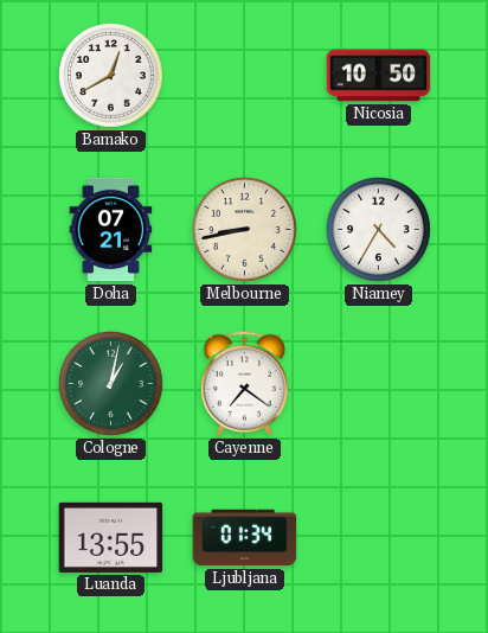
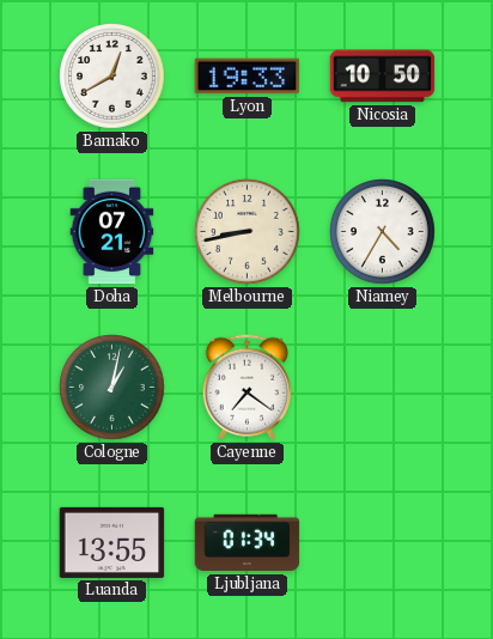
Lyon: none -> 19:33
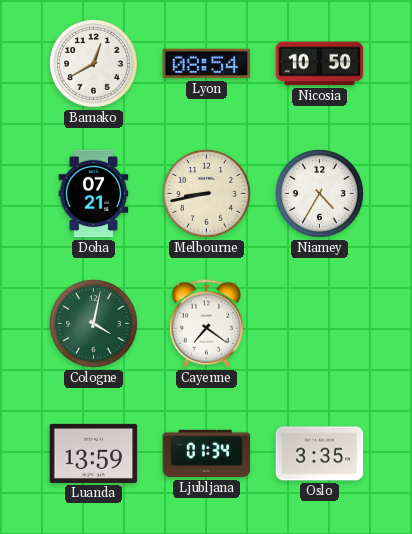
Lyon: 19:33 -> 08:54
Cologne: 1:02 -> 4:02
Luanda: 13:55 -> 13:59
Oslo: none -> 3:35
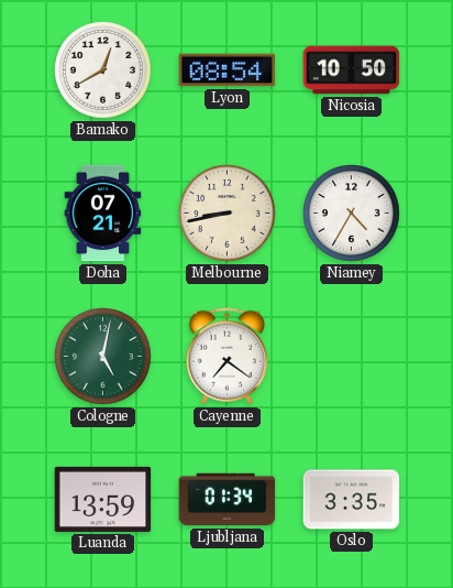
Cologne: 4:02 -> 5:02
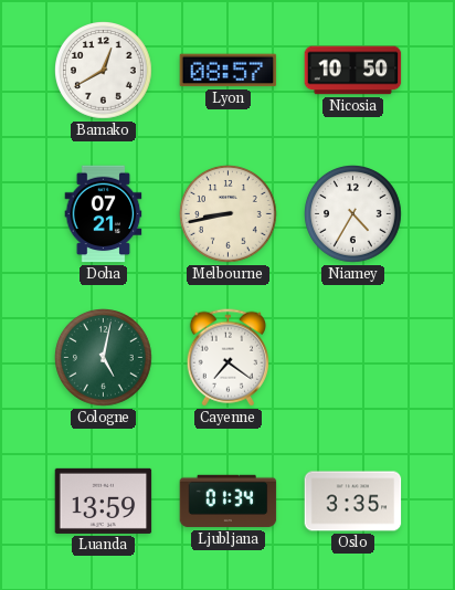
Lyon: 08:54 -> 08:57
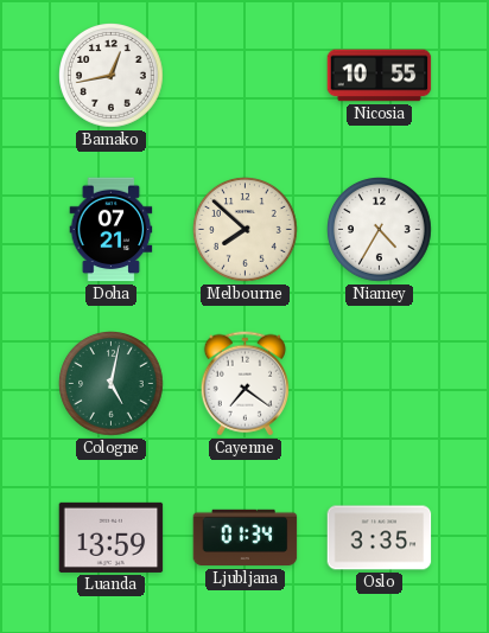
Bamako: 12:40 -> 12:43
Lyon: 08:57 -> none
Nicosia: 10:50 -> 10:55
Melbourne: 8:43 -> 7:52
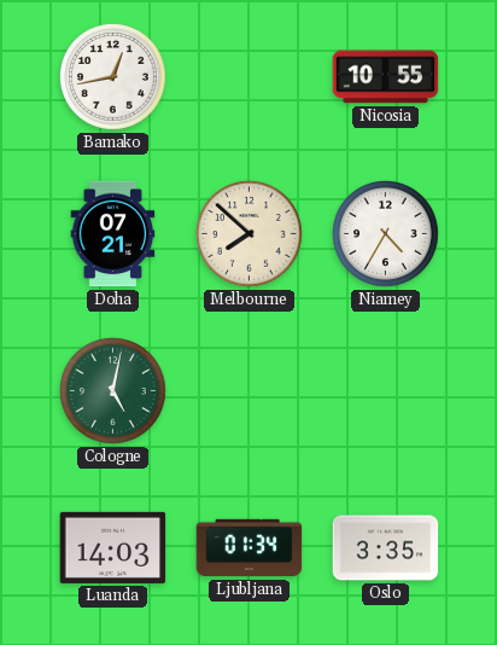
Cayenne: 7:21 -> none
Luanda: 13:59 -> 14:03
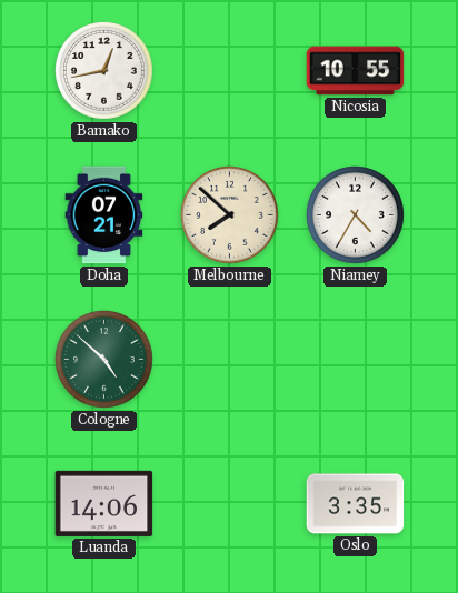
Cologne: 5:02 -> 4:52
Luanda: 14:03 -> 14:06
Ljubljana: 01:34 -> none
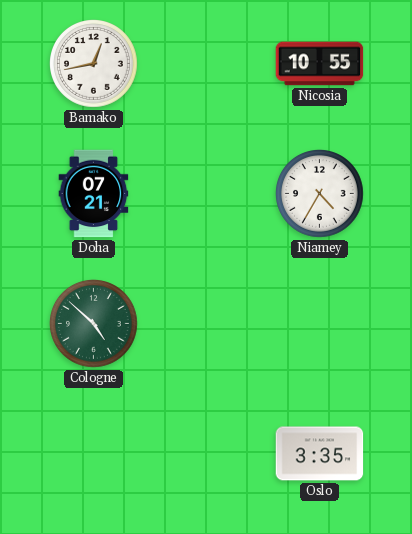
Melbourne: 7:52 -> none
Luanda: 14:06 -> none
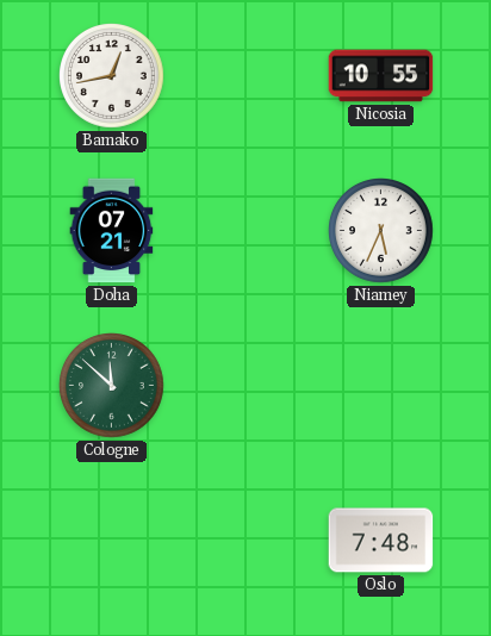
Niamey: 4:35 -> 5:34
Cologne: 4:52 -> 11:52
Oslo: 3:35 -> 7:48
